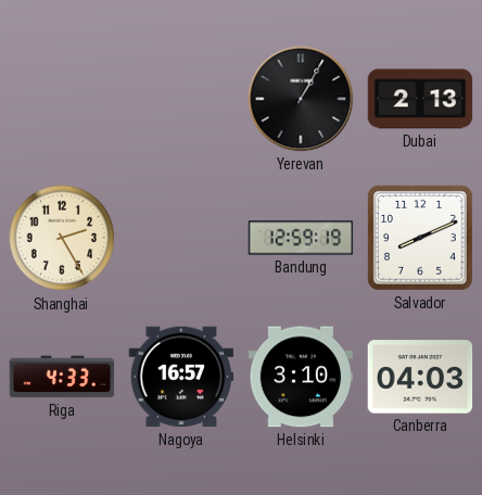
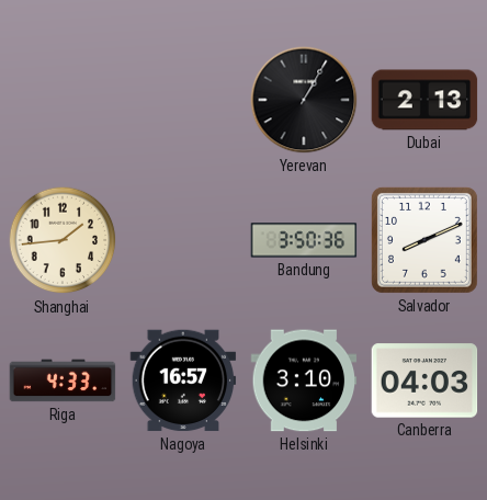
Shanghai: 2:25 -> 1:44
Bandung: 12:59 -> 3:50
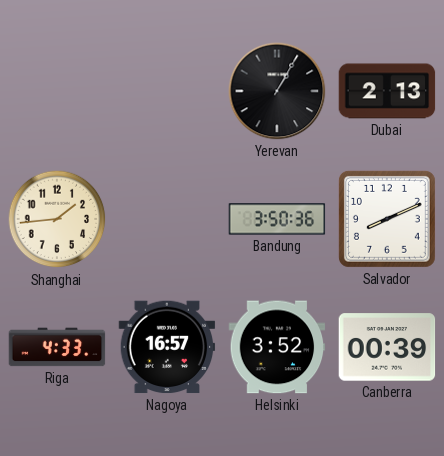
Helsinki: 3:10 -> 3:52
Canberra: 04:03 -> 00:39
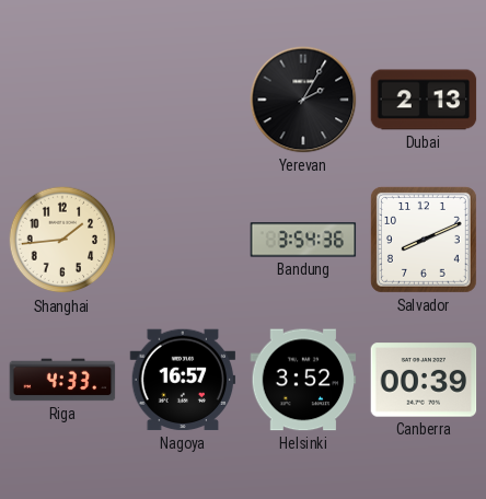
Yerevan: 1:05 -> 2:05
Bandung: 3:50 -> 3:54
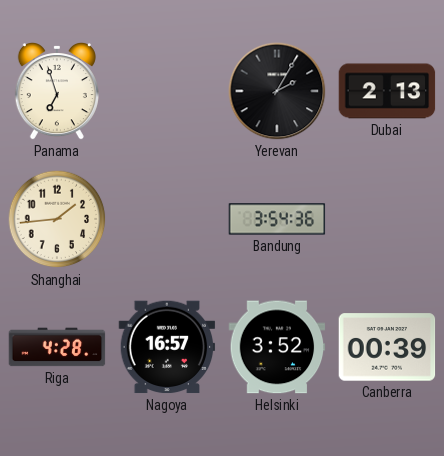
Panama: none -> 6:57
Salvador: 8:11 -> none
Riga: 4:33 -> 4:28
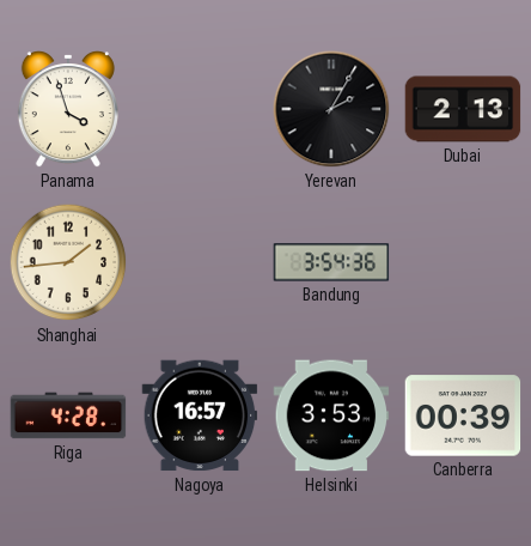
Panama: 6:57 -> 3:57
Helsinki: 3:52 -> 3:53
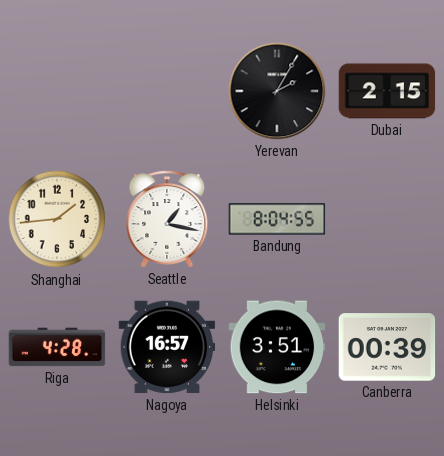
Panama: 3:57 -> none
Dubai: 2:13 -> 2:15
Seattle: none -> 1:17
Bandung: 3:54 -> 8:04
Helsinki: 3:53 -> 3:51
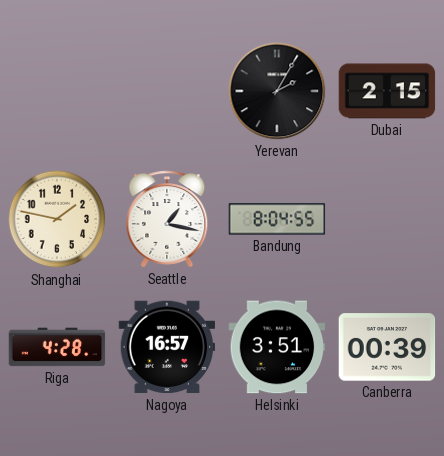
Shanghai: 1:44 -> 1:47
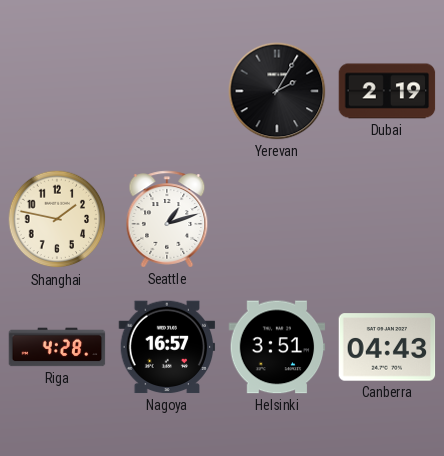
Dubai: 2:15 -> 2:19
Seattle: 1:17 -> 1:12
Bandung: 8:04 -> none
Canberra: 00:39 -> 04:43
